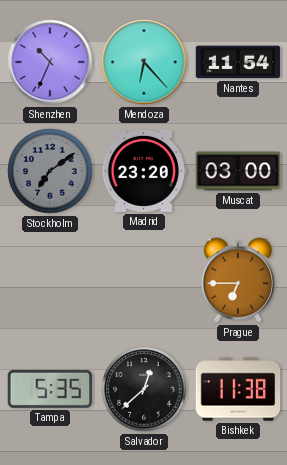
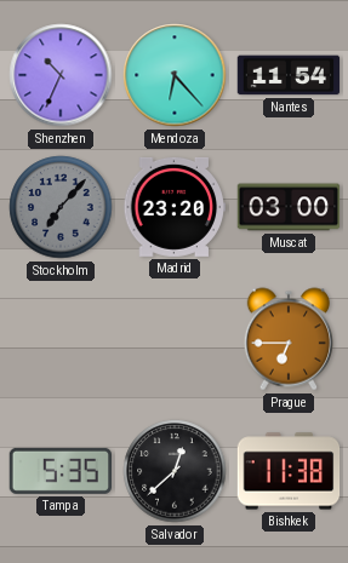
Stockholm: 7:09 -> 7:07
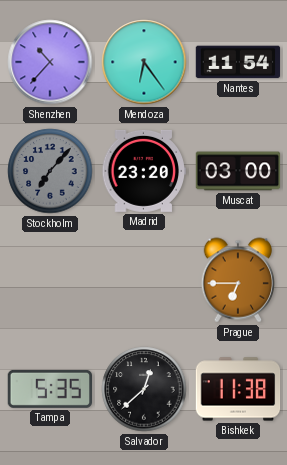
Shenzhen: 10:34 -> 10:37
Mendoza: 6:23 -> 6:24
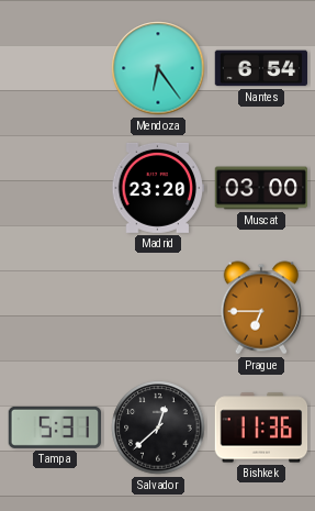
Shenzhen: 10:37 -> none
Nantes: 11:54 -> 6:54
Stockholm: 7:07 -> none
Tampa: 5:35 -> 5:31
Bishkek: 11:38 -> 11:36
